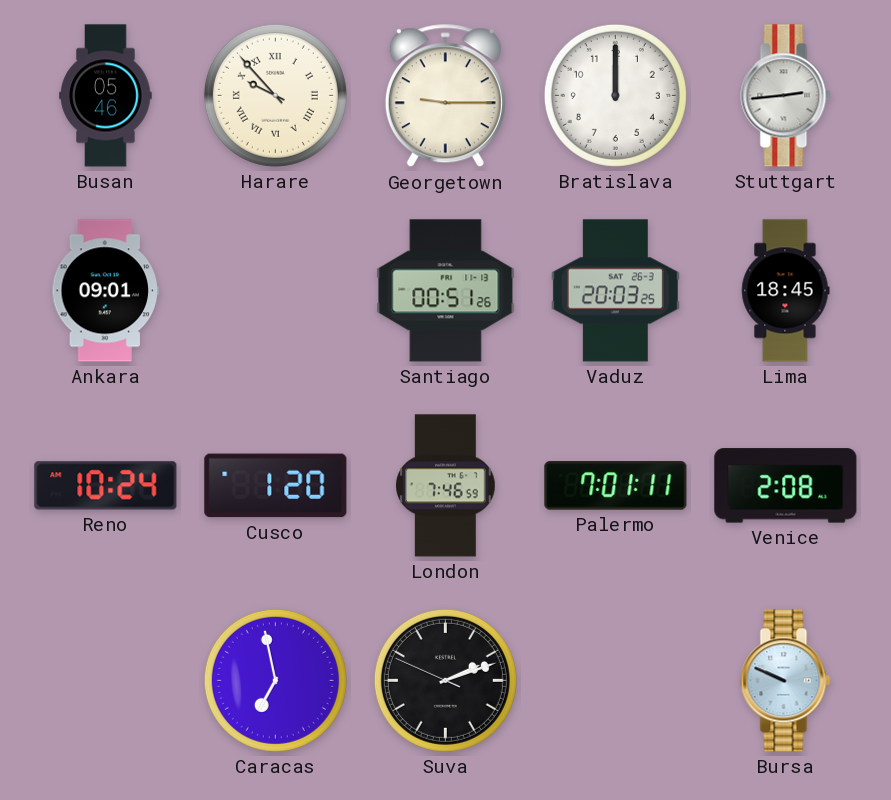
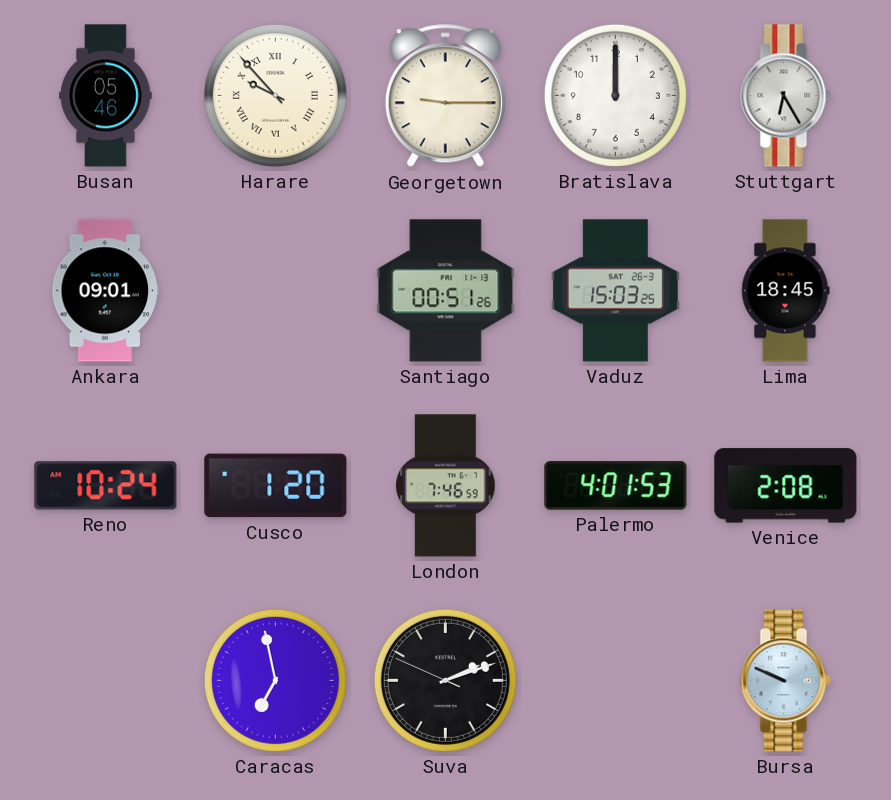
Stuttgart: 2:44 -> 6:25
Vaduz: 20:03 -> 15:03
Palermo: 7:01 -> 4:01
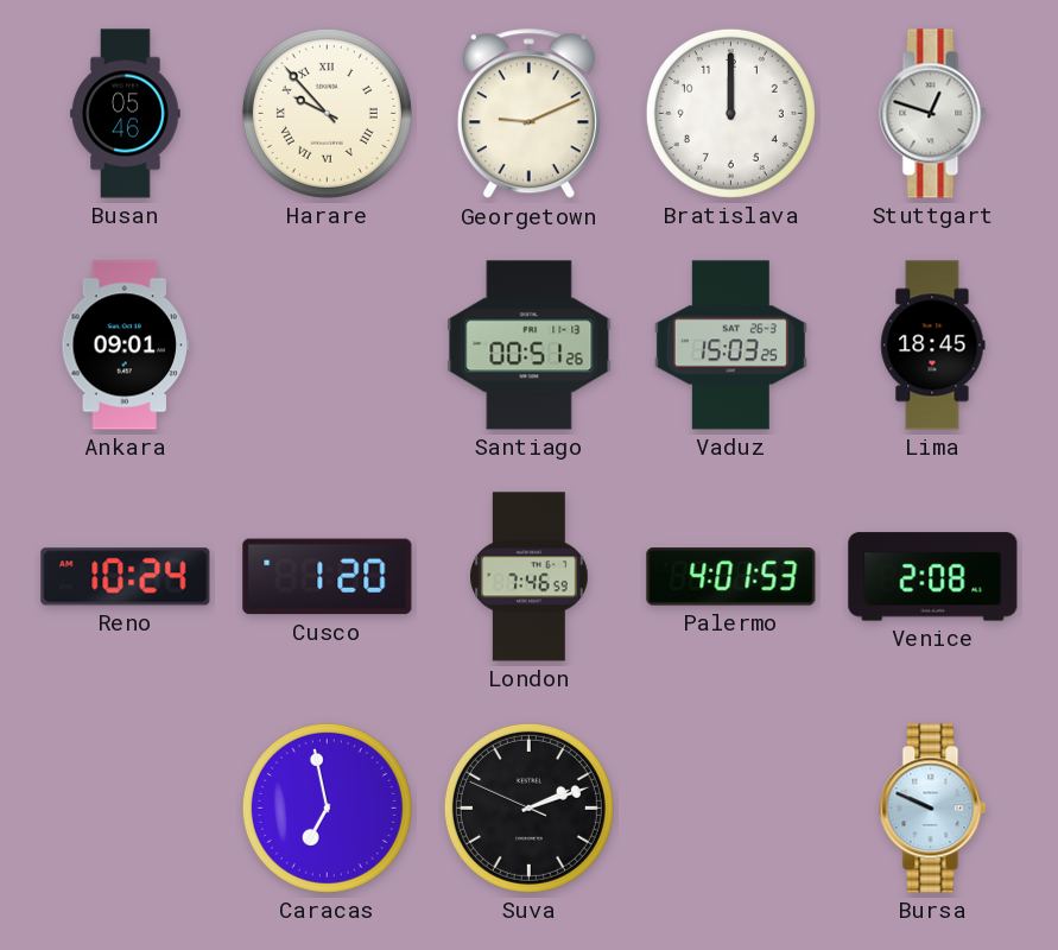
Georgetown: 9:15 -> 9:11
Stuttgart: 6:25 -> 12:48
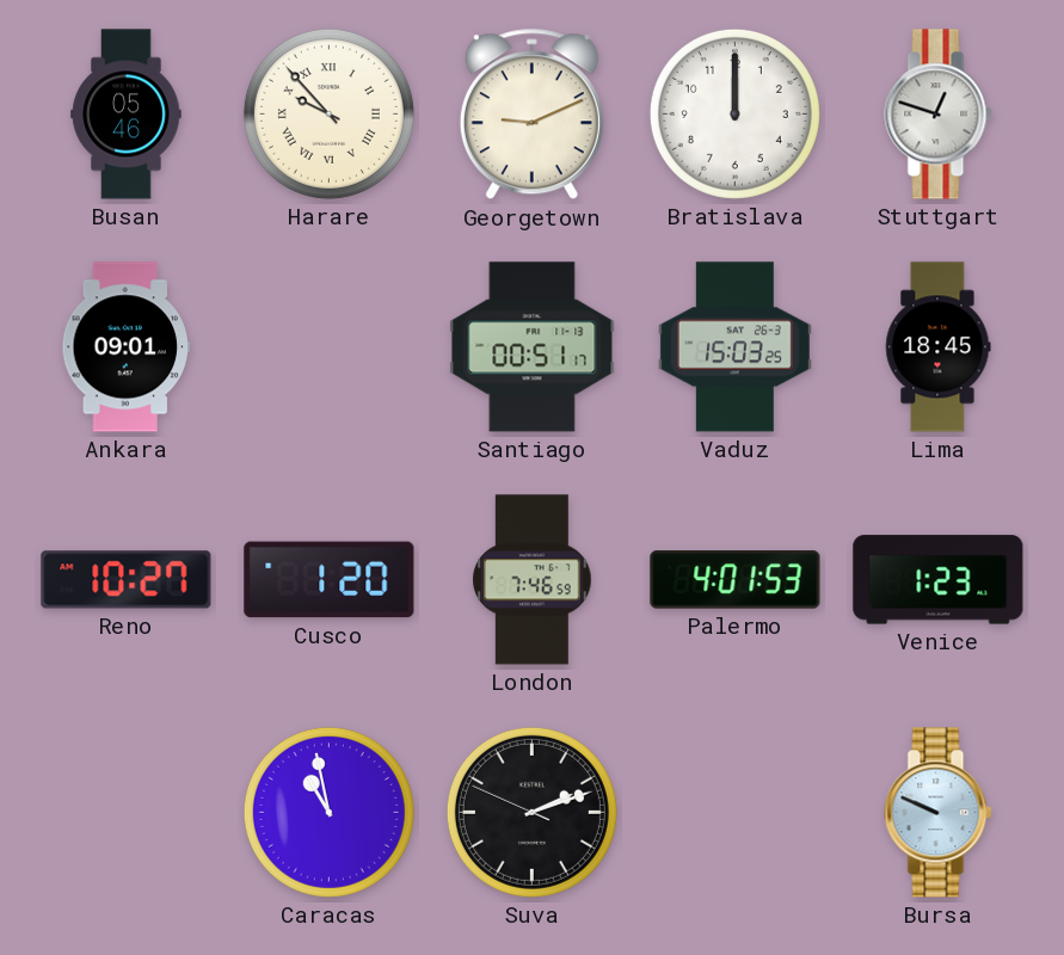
Santiago: 00:51:26 -> 00:51:17
Reno: 10:24 -> 10:27
Venice: 2:08 -> 1:23
Caracas: 6:58 -> 10:58
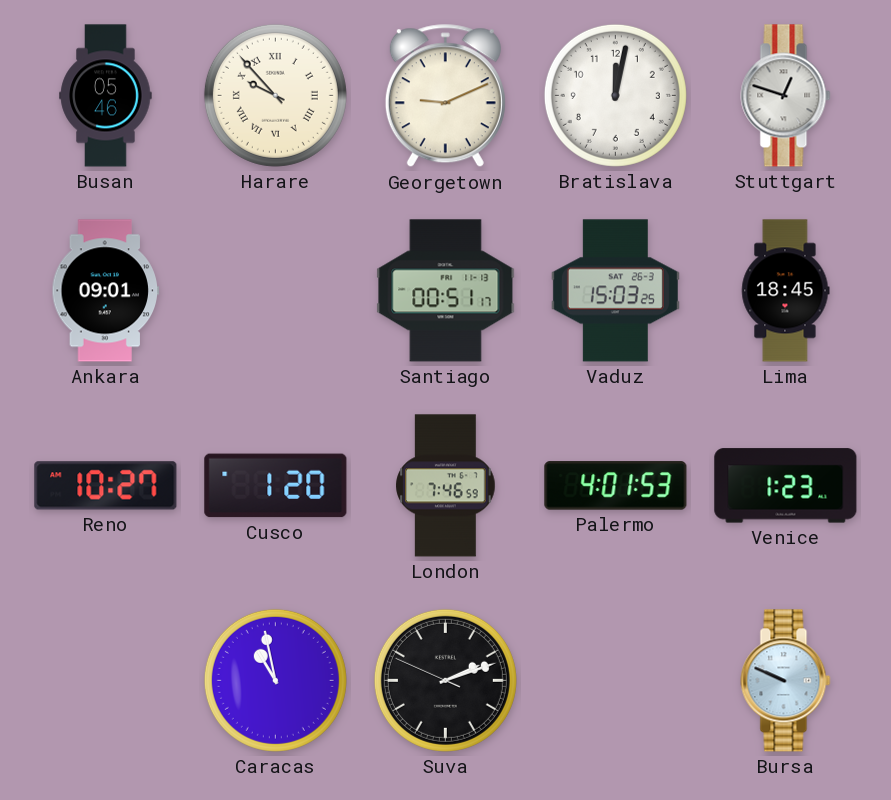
Bratislava: 12:00 -> 12:02
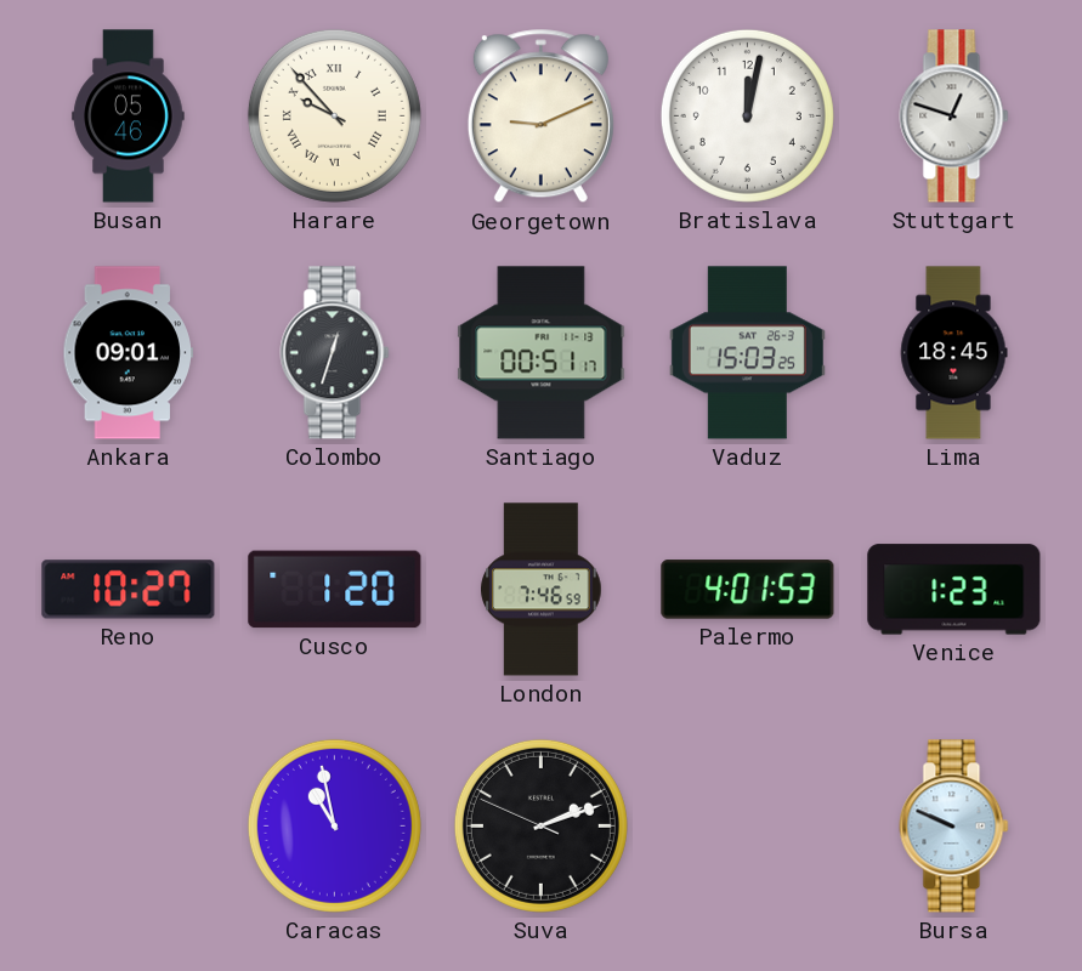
Colombo: none -> 12:33
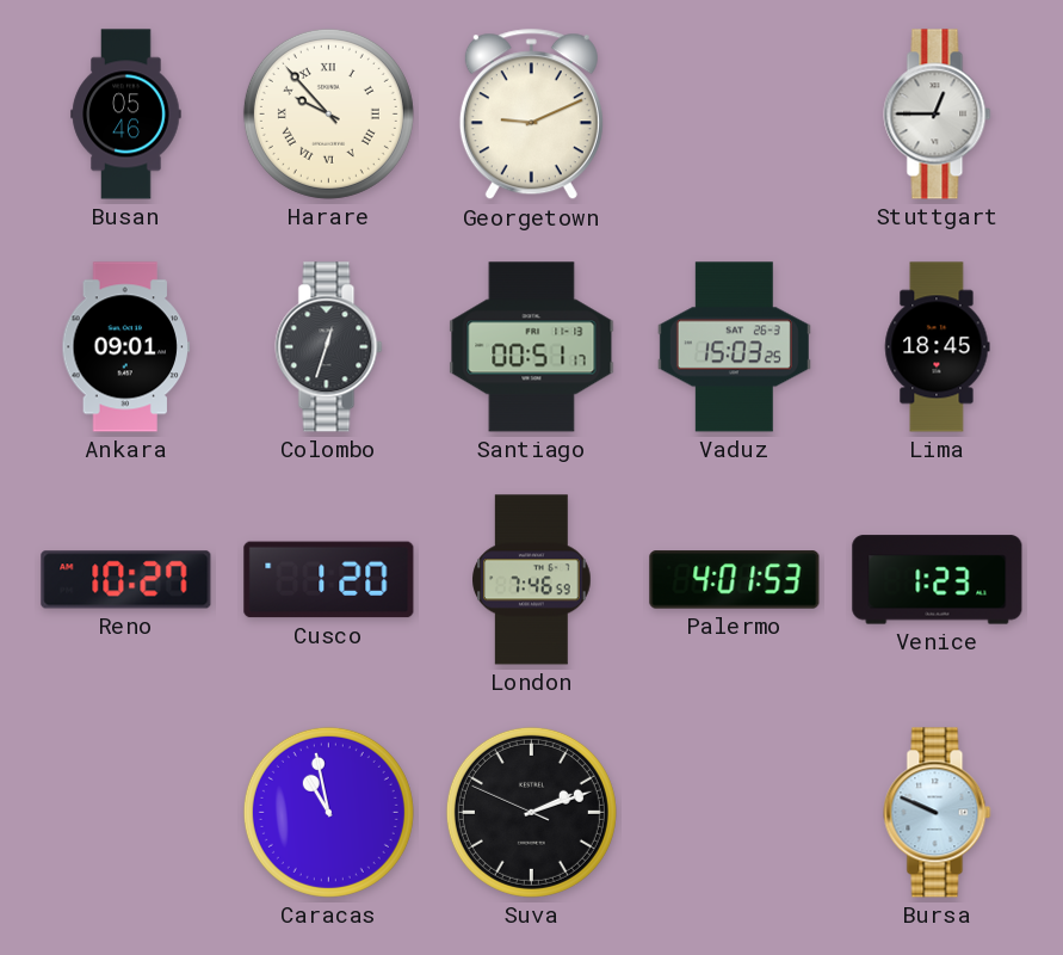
Bratislava: 12:02 -> none
Stuttgart: 12:48 -> 12:45
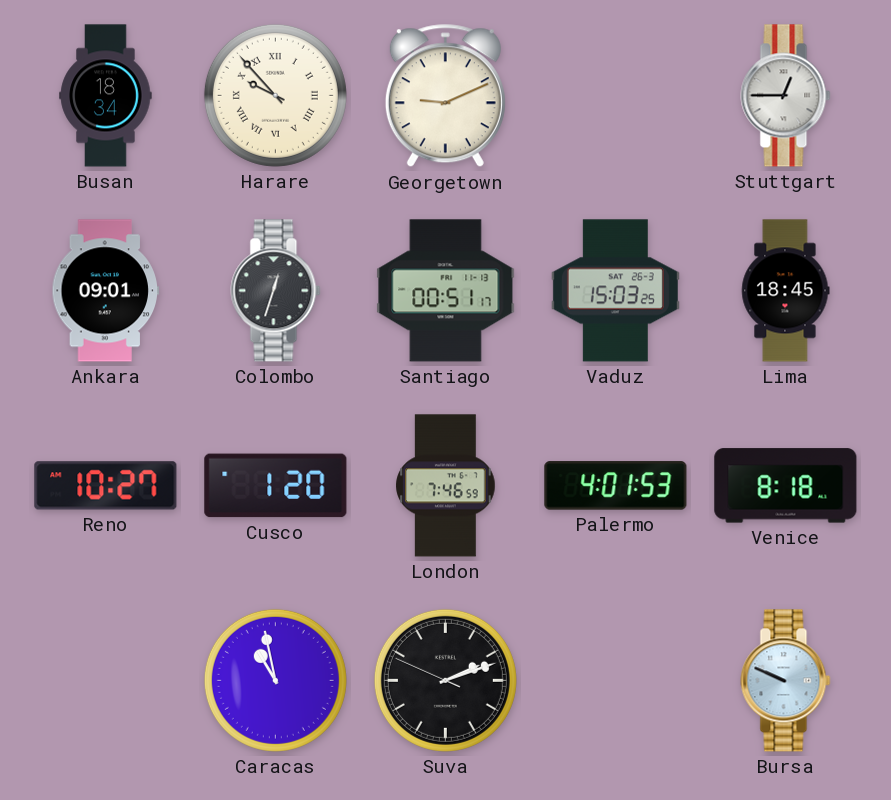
Busan: 05:46 -> 18:34
Venice: 1:23 -> 8:18
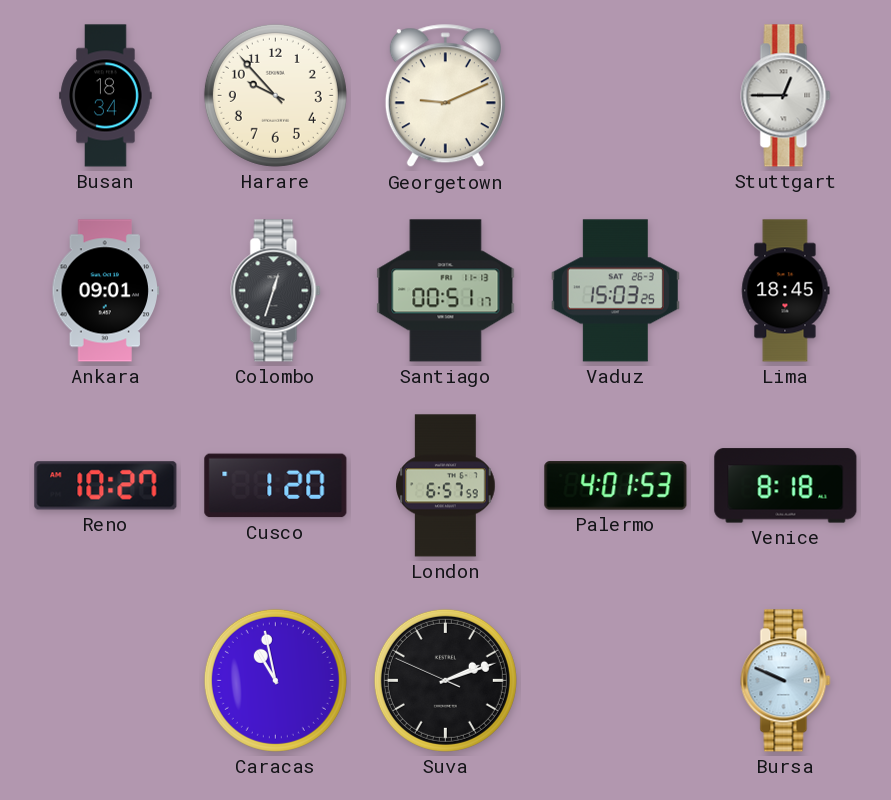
Harare numerals: Roman -> Arabic
London: 7:46 -> 6:57
